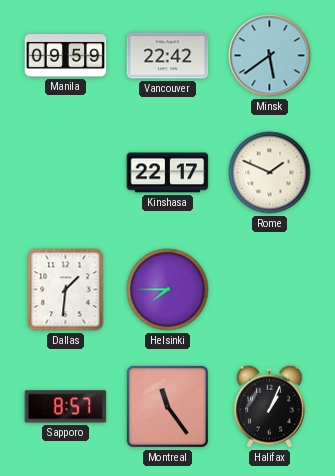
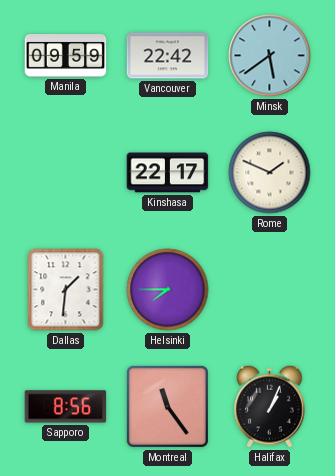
Sapporo: 8:57 -> 8:56
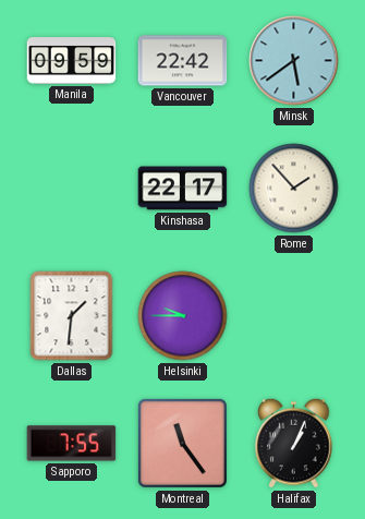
Rome: 1:49 -> 1:53
Helsinki: 7:45 -> 9:45
Sapporo: 8:56 -> 7:55
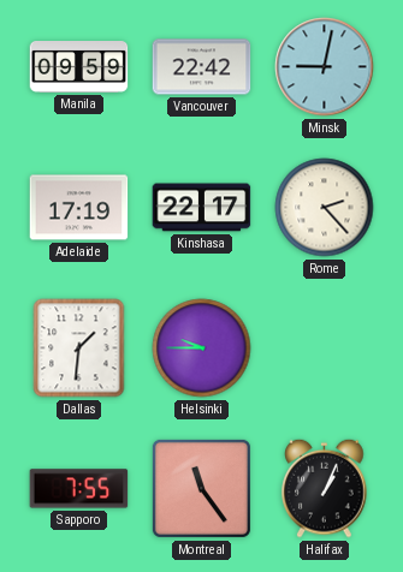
Minsk: 5:39 -> 9:02
Adelaide: none -> 17:19
Rome: 1:53 -> 2:23
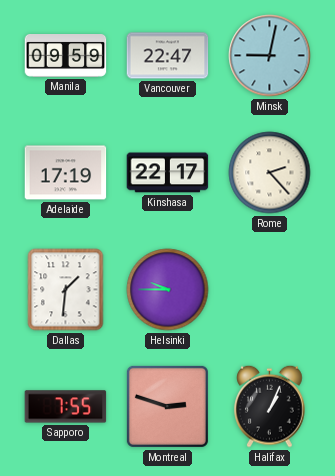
Vancouver: 22:42 -> 22:47
Montreal: 11:24 -> 2:48
